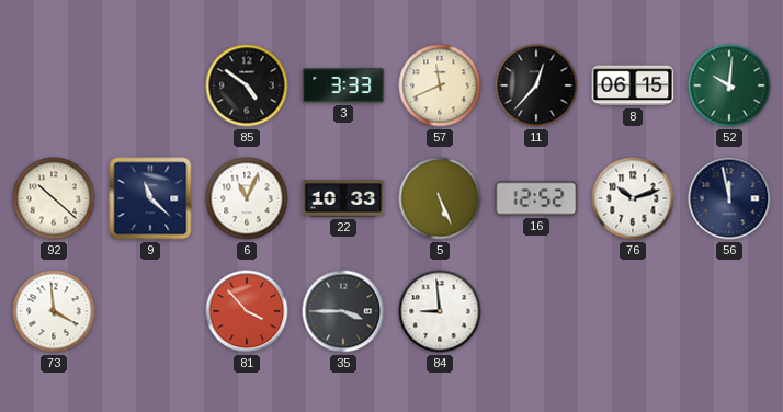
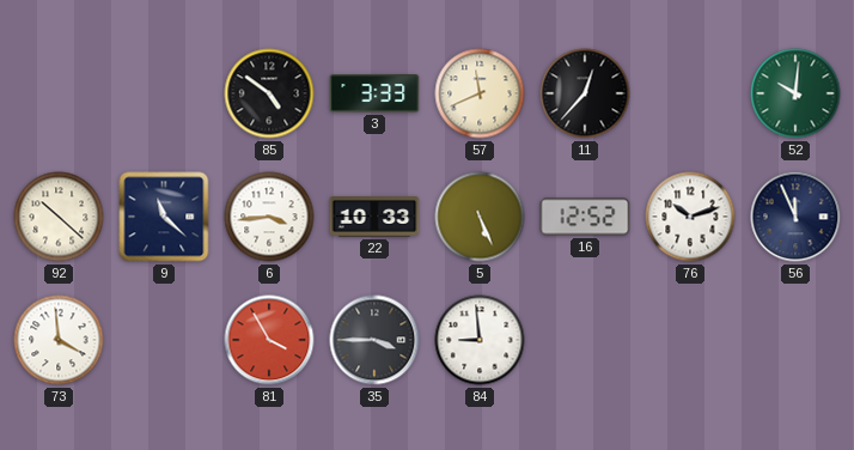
8: 06:15 -> none
6: 11:04 -> 3:44
56: 11:58 -> 11:56
81: 3:53 -> 3:55
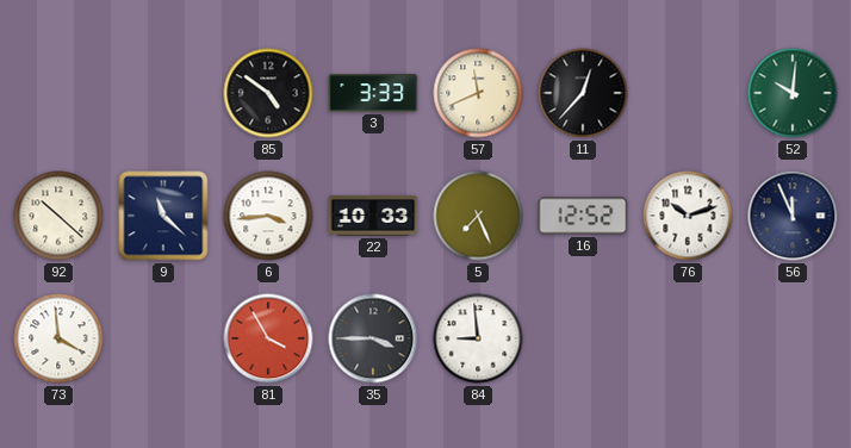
5: 5:26 -> 7:26
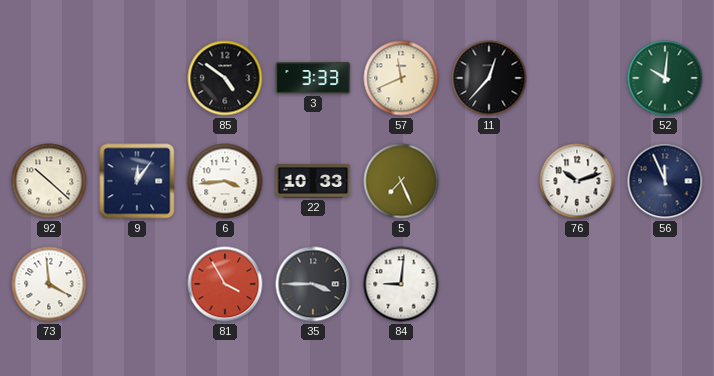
9: 11:22 -> 12:06
16: 12:52 -> none
84: 8:59 -> 9:01
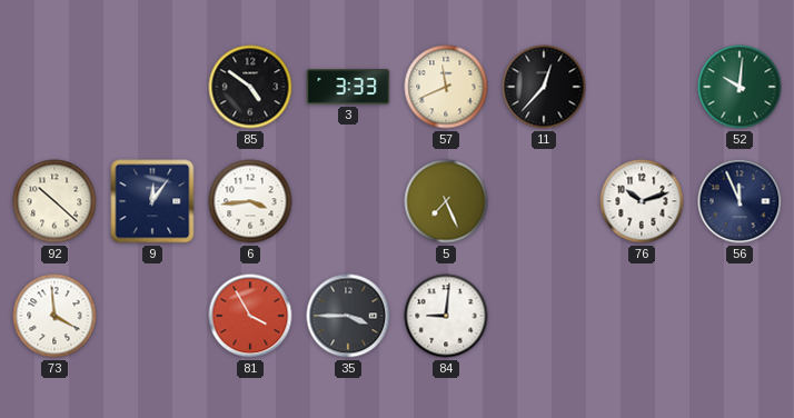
22: 10:33 -> none
